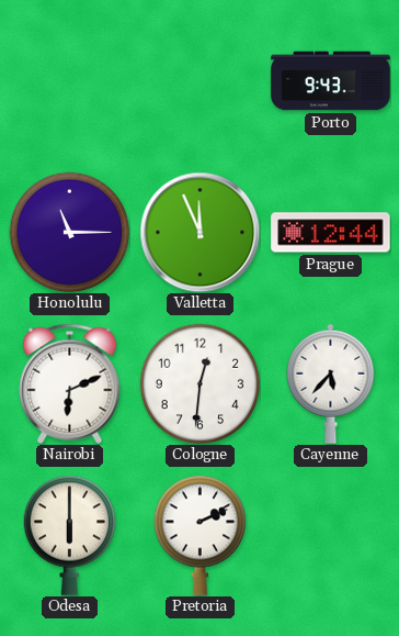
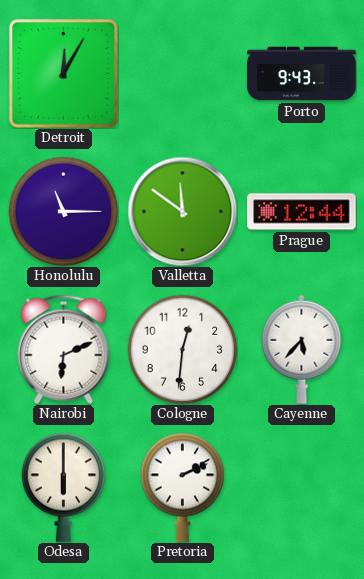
Detroit: none -> 12:05
Valletta: 11:56 -> 11:51
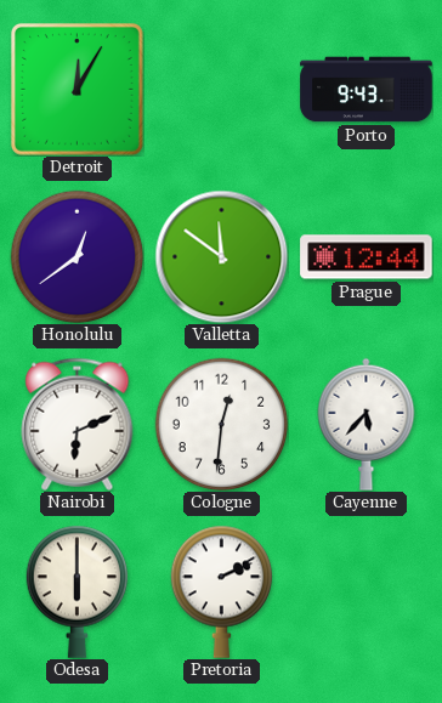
Honolulu: 11:15 -> 12:39
